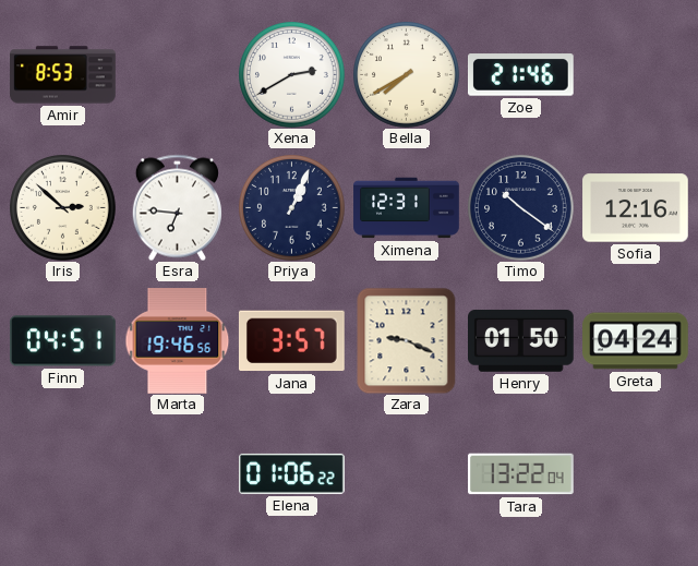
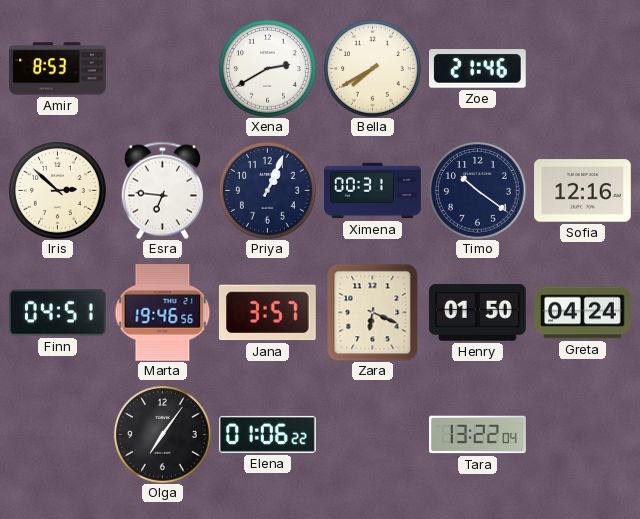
Ximena: 12:31 -> 00:31
Zara: 9:19 -> 6:19
Olga: none -> 7:06
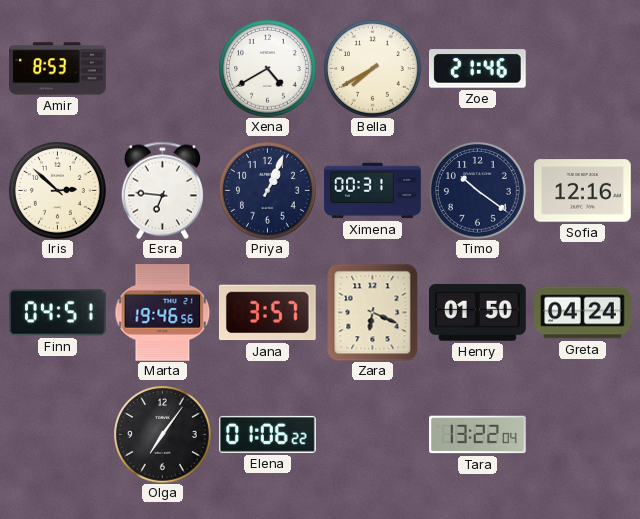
Xena: 2:40 -> 4:40
